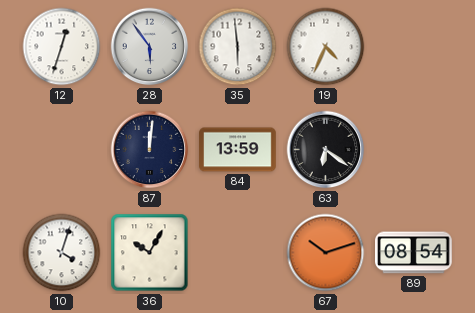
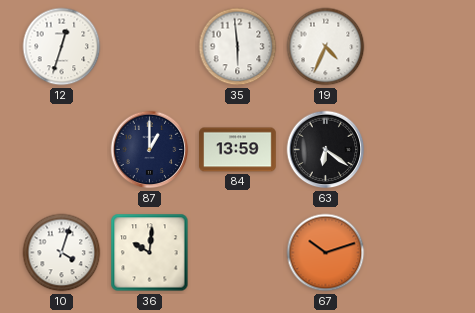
28: 5:54 -> none
87: 12:01 -> 1:00
36: 10:05 -> 10:01
89: 08:54 -> none
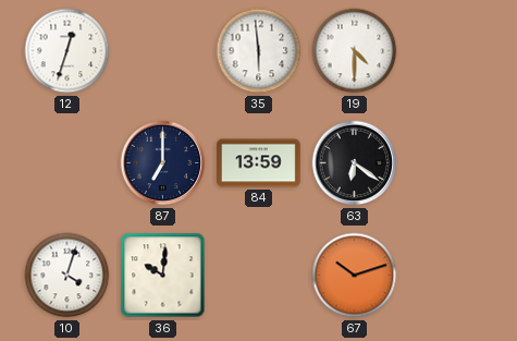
19: 4:34 -> 4:30
87: 1:00 -> 7:00
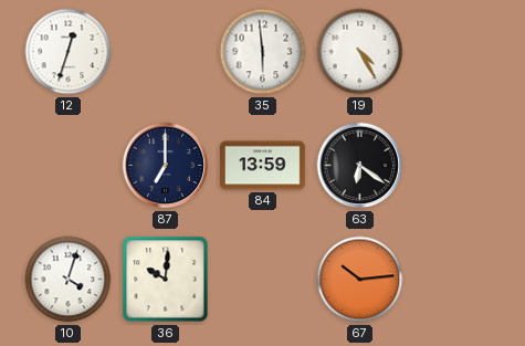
19: 4:30 -> 4:25
67: 10:12 -> 10:14
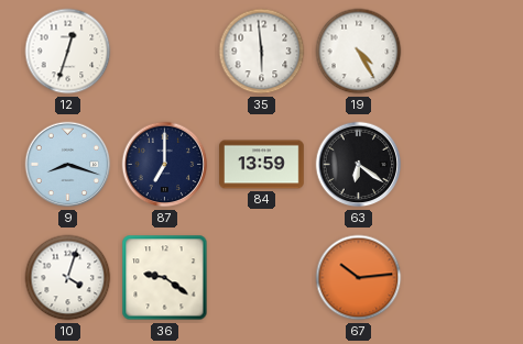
9: none -> 8:18
36: 10:01 -> 9:21
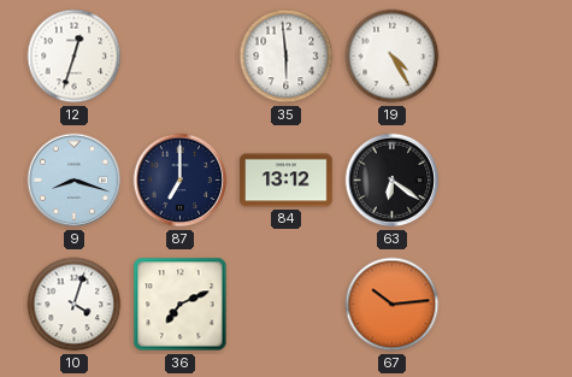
84: 13:59 -> 13:12
36: 9:21 -> 7:11
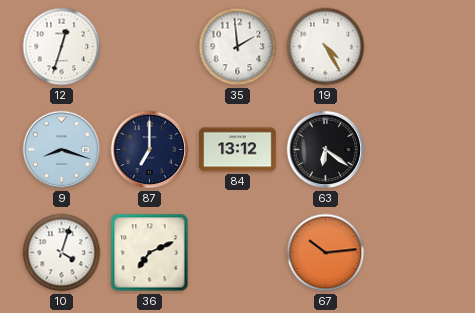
35: 5:59 -> 1:59
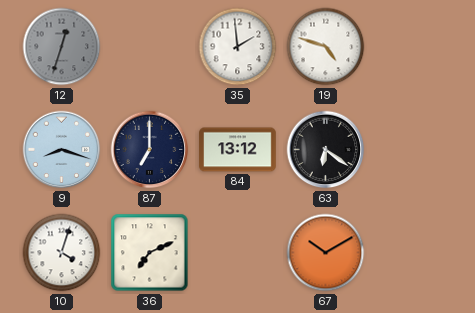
12 dial: white -> grey
19: 4:25 -> 4:48
67: 10:14 -> 10:10
